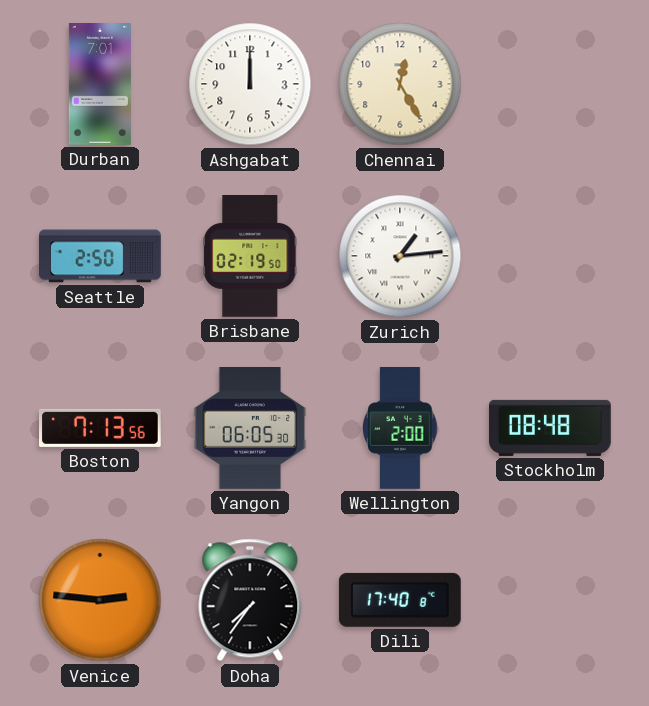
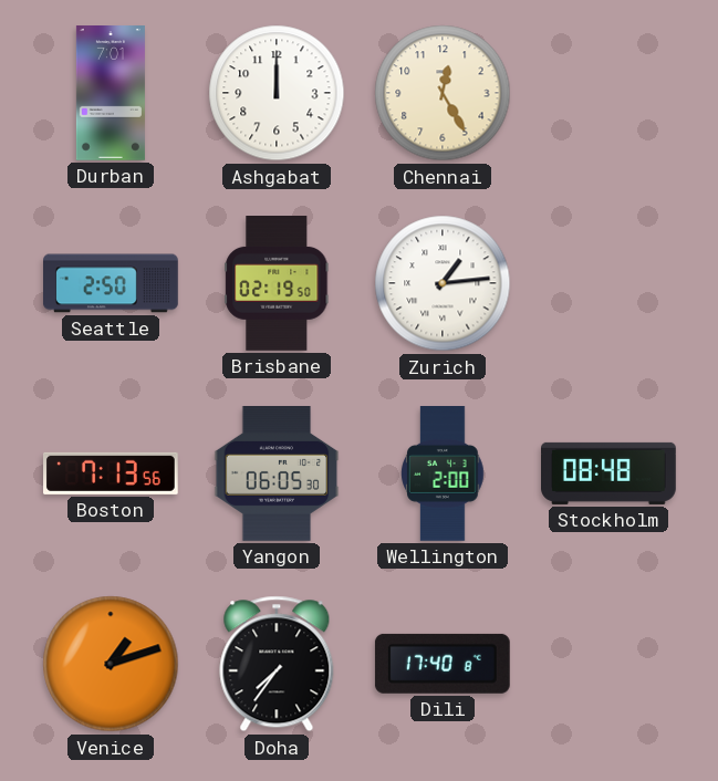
Venice: 2:46 -> 1:12
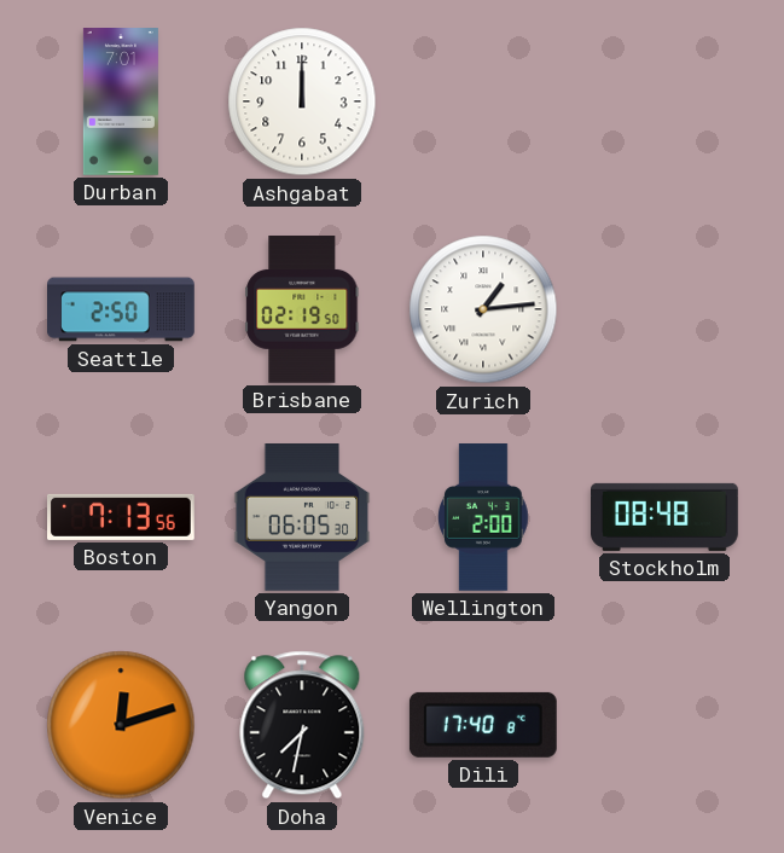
Chennai: 12:25 -> none
Venice: 1:12 -> 12:12
Doha: 7:36 -> 7:32
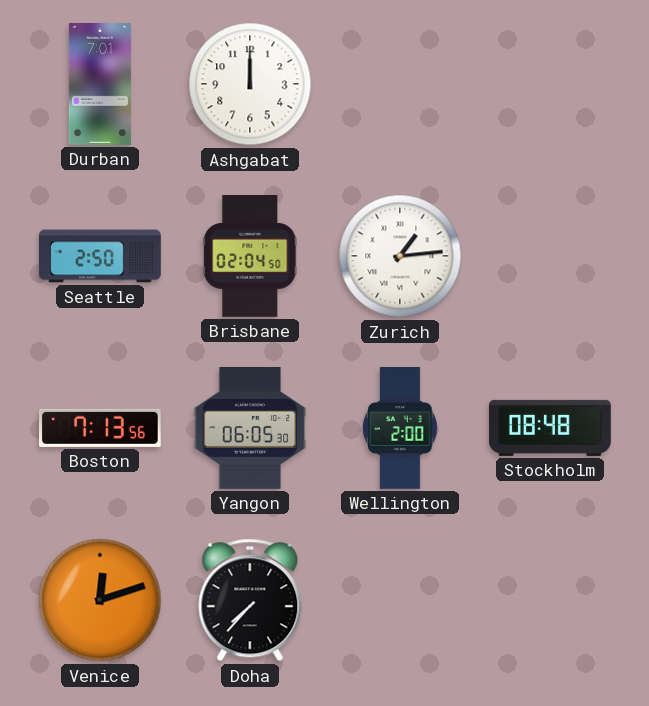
Brisbane: 02:19 -> 02:04
Doha: 7:32 -> 7:37
Dili: 17:40 -> none
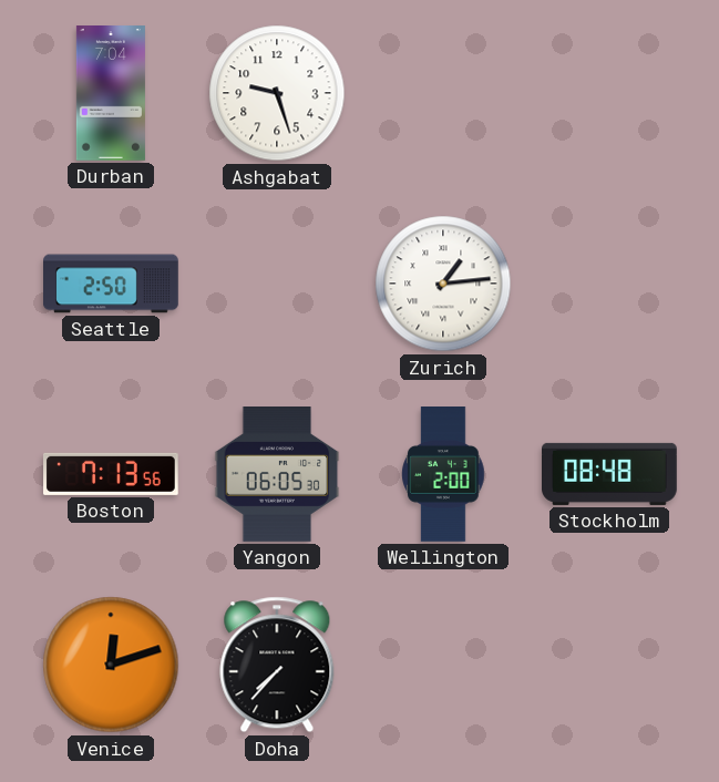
Durban: 7:01 -> 7:04
Ashgabat: 12:00 -> 9:27
Brisbane: 02:04 -> none
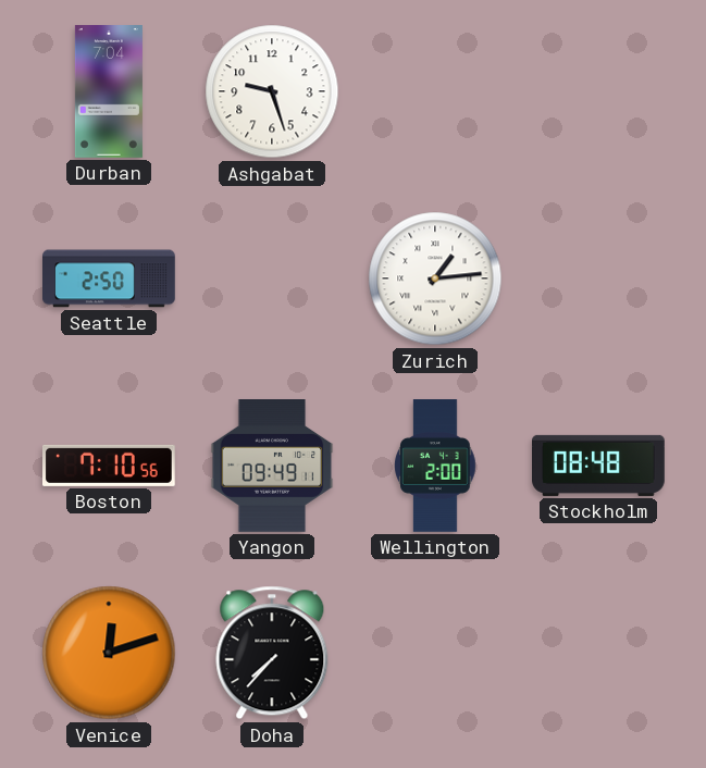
Boston: 7:13 -> 7:10
Yangon: 06:05 -> 09:49
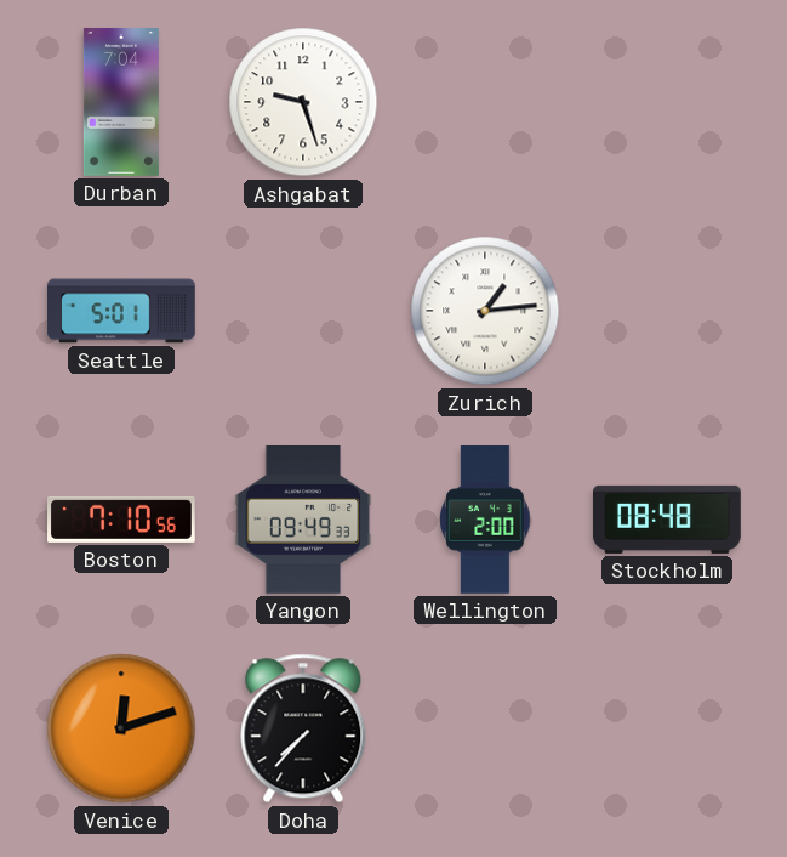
Seattle: 2:50 -> 5:01
Yangon: 09:49:11 -> 09:49:33
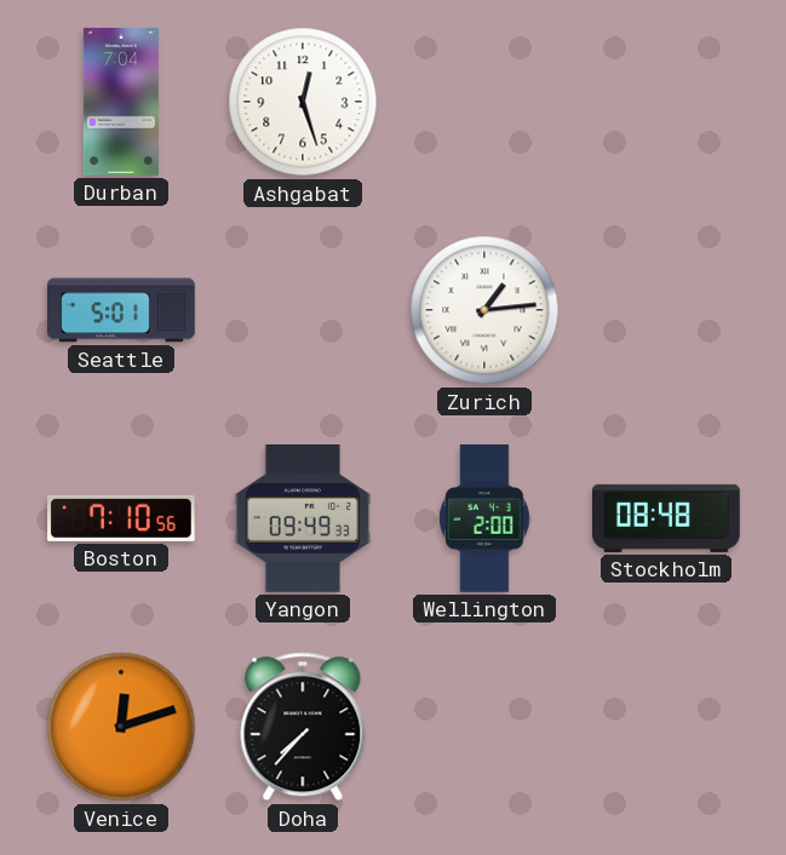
Ashgabat: 9:27 -> 12:27
